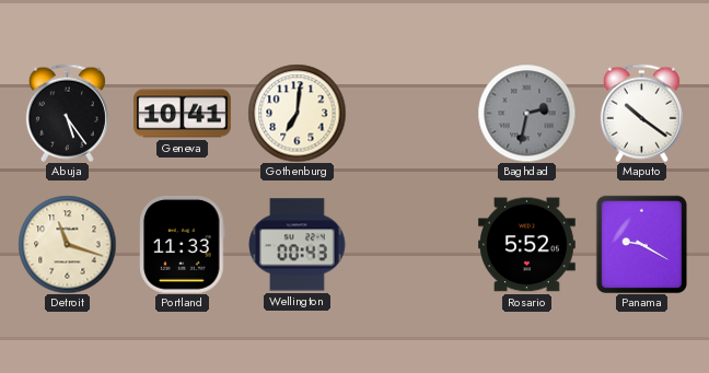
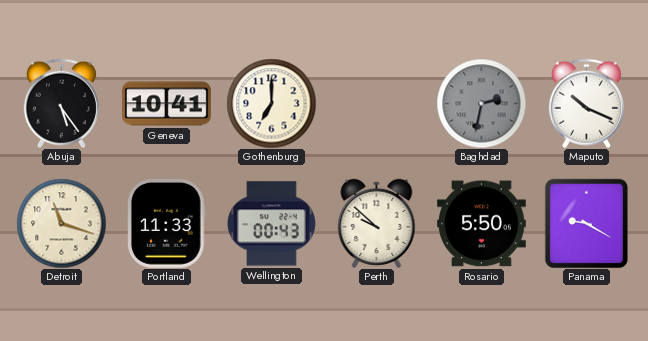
Gothenburg: 7:01 -> 7:00
Maputo: 10:21 -> 10:19
Perth: none -> 9:52
Rosario: 5:52 -> 5:50
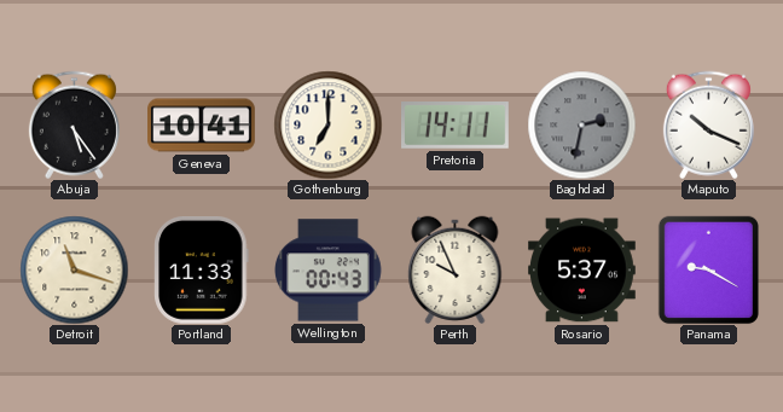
Pretoria: none -> 14:11
Perth: 9:52 -> 9:56
Rosario: 5:50 -> 5:37
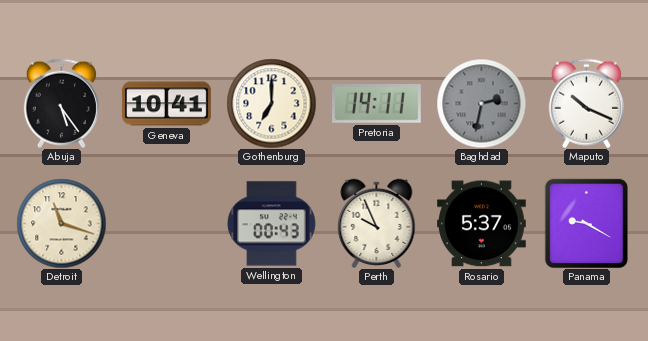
Portland: 11:33 -> none
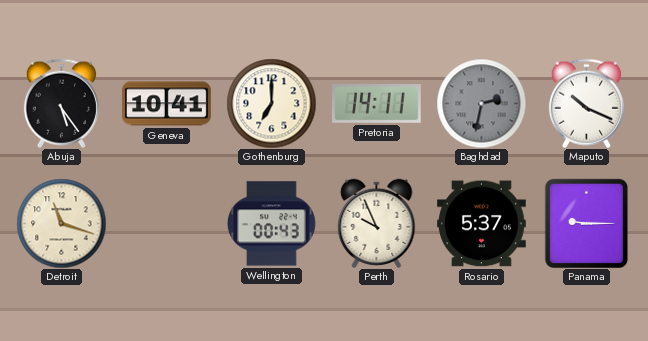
Panama: 9:20 -> 9:15
